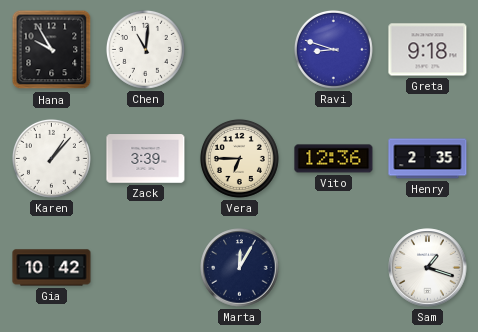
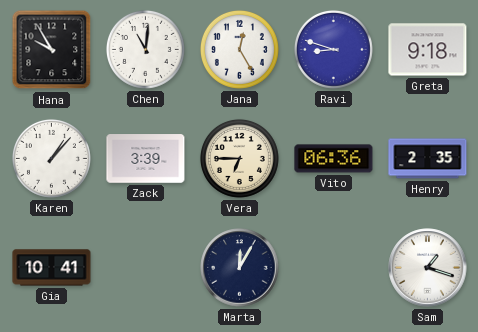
Jana: none -> 12:25
Vito: 12:36 -> 06:36
Gia: 10:42 -> 10:41
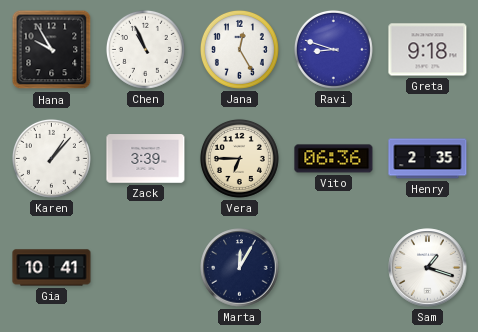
Chen: 11:01 -> 10:56
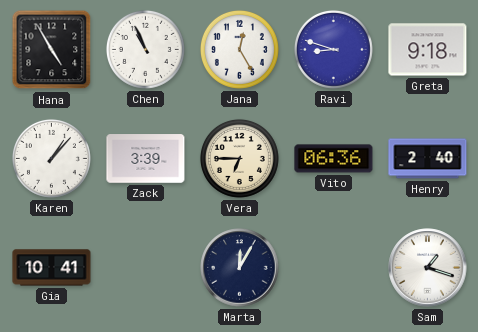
Hana: 9:55 -> 4:55
Henry: 2:35 -> 2:40
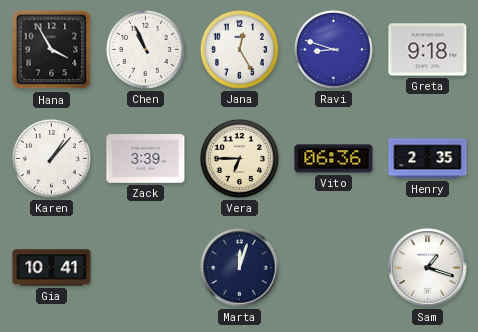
Hana: 4:55 -> 3:55
Henry: 2:40 -> 2:35
Marta: 12:05 -> 12:03
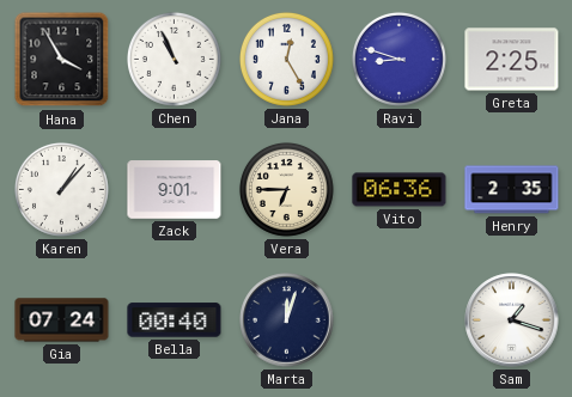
Greta: 9:18 -> 2:25
Zack: 3:39 -> 9:01
Gia: 10:41 -> 07:24
Bella: none -> 00:40
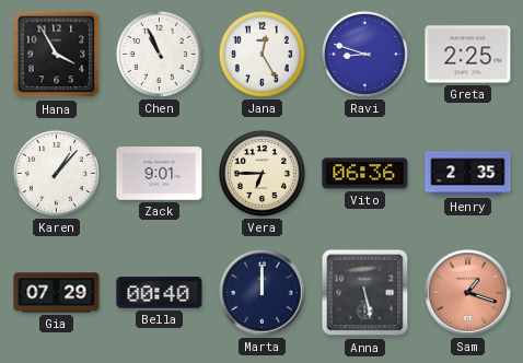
Gia: 07:24 -> 07:29
Marta: 12:03 -> 12:00
Anna: none -> 5:28
Sam dial: white -> salmon
